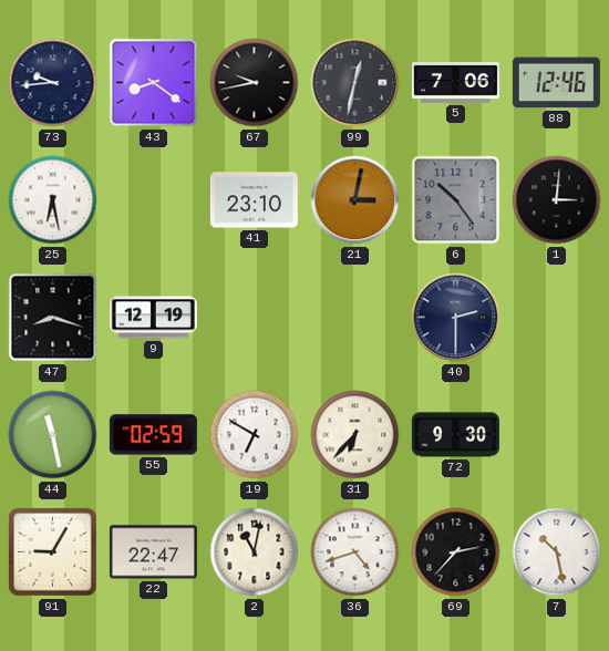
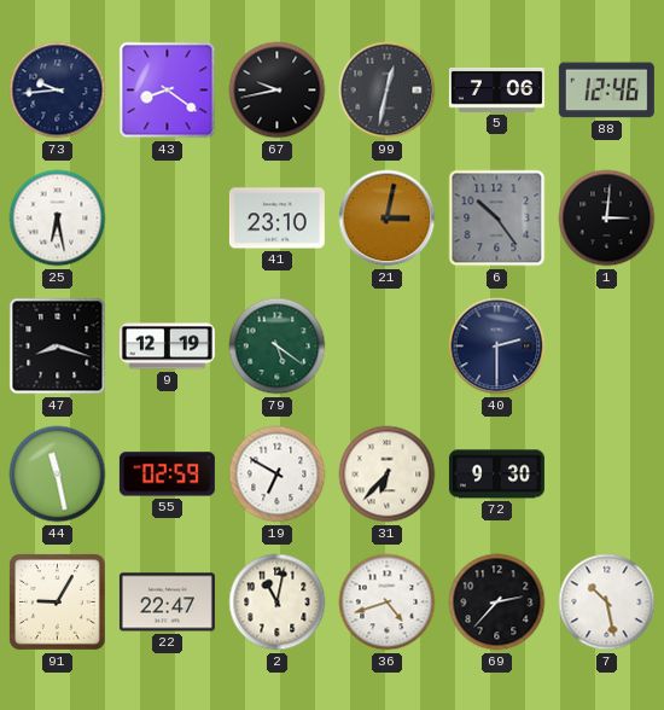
79: none -> 5:21
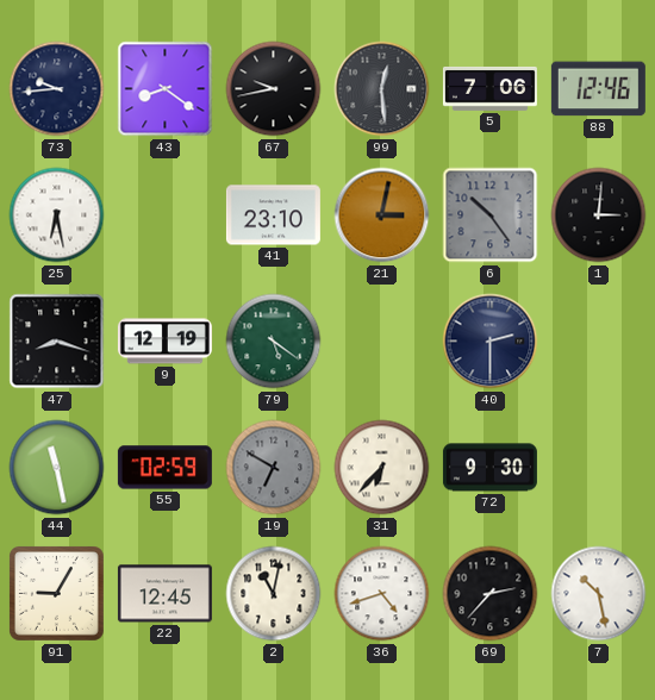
99: 12:32 -> 12:29
19 dial: white -> grey
22: 22:47 -> 12:45
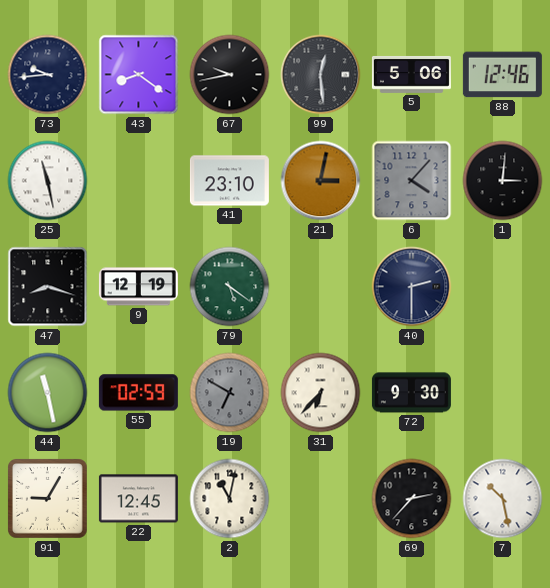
5: 7:06 -> 5:06
25: 6:28 -> 11:28
6: 10:24 -> 4:07
36: 4:42 -> none
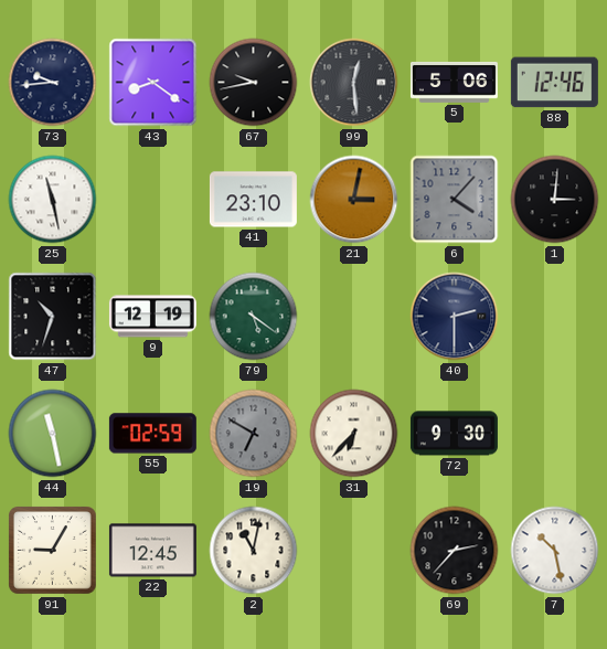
47: 8:18 -> 10:33
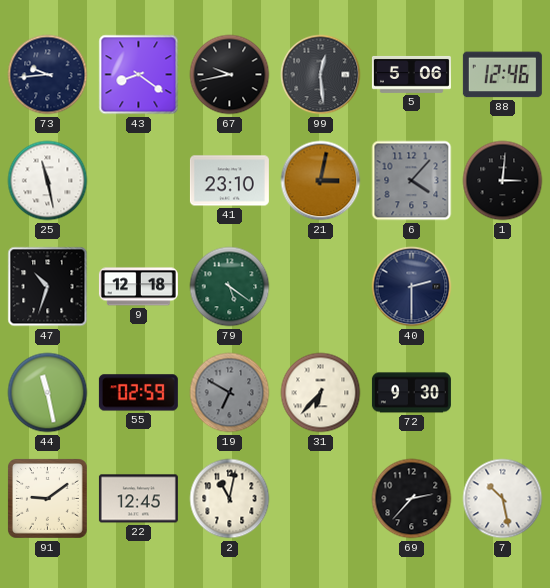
9: 12:19 -> 12:18
91: 9:05 -> 9:09
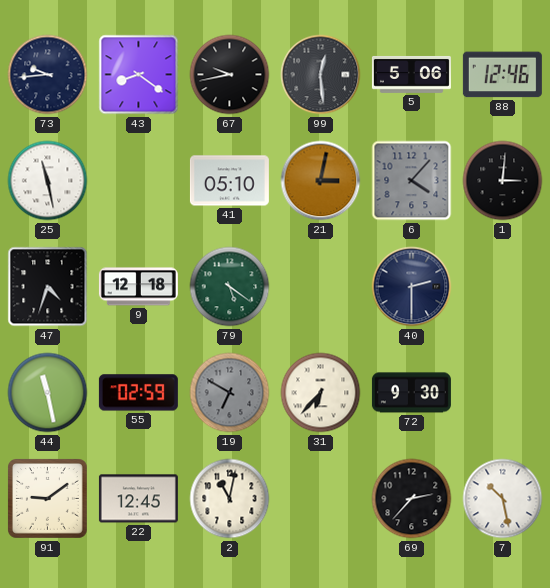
41: 23:10 -> 05:10
47: 10:33 -> 4:33
